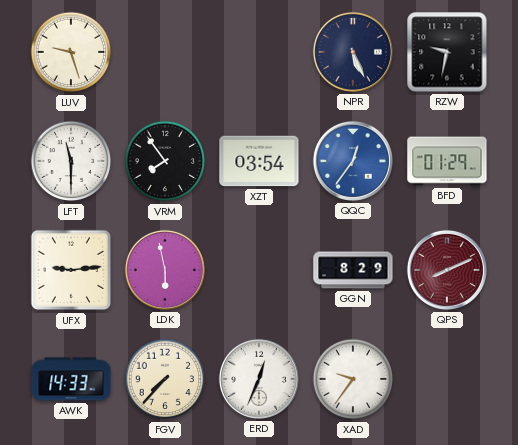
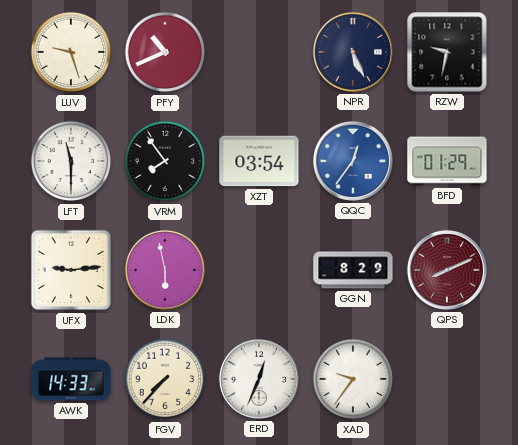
PFY: none -> 10:41
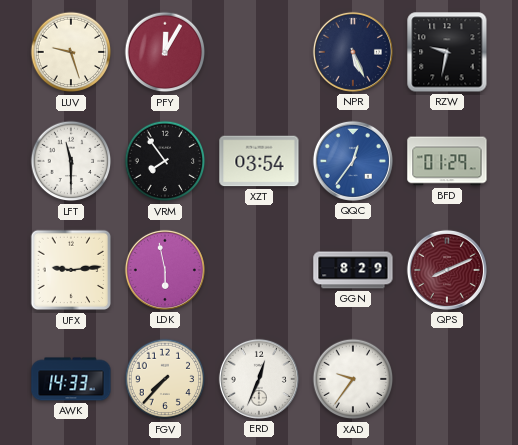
PFY: 10:41 -> 12:05
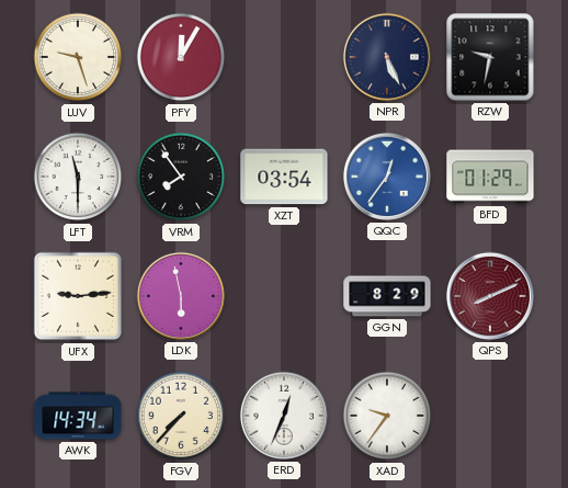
AWK: 14:33 -> 14:34
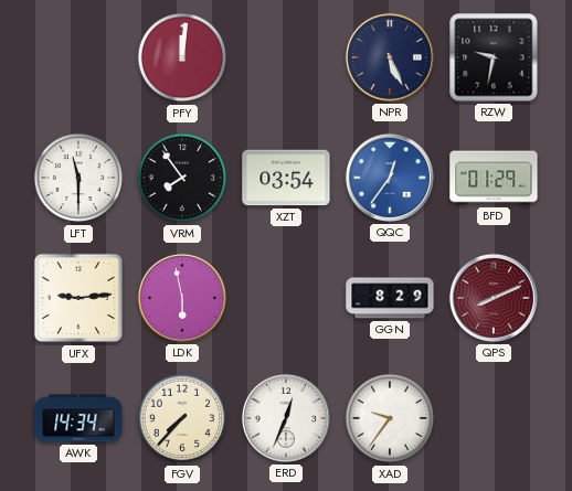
LUV: 9:27 -> none
PFY: 12:05 -> 12:01
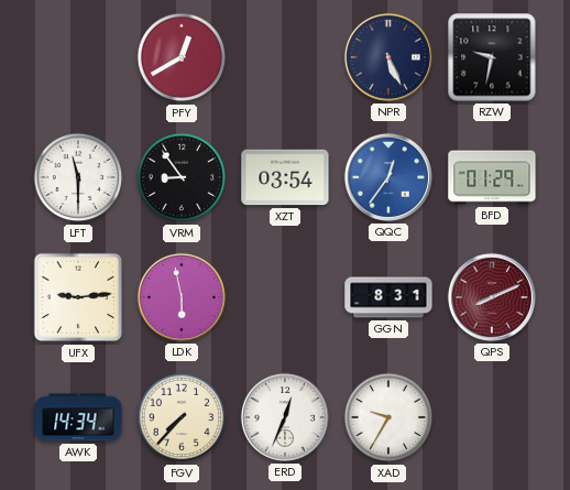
PFY: 12:01 -> 12:40
VRM: 7:54 -> 8:54
GGN: 8:29 -> 8:31
XAD: 9:36 -> 9:35
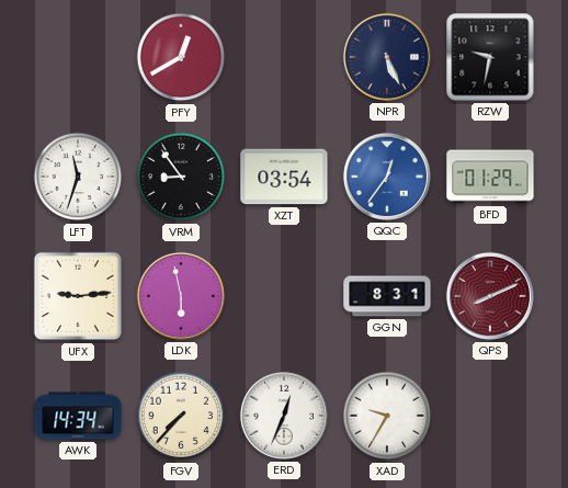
LFT: 11:30 -> 11:33
